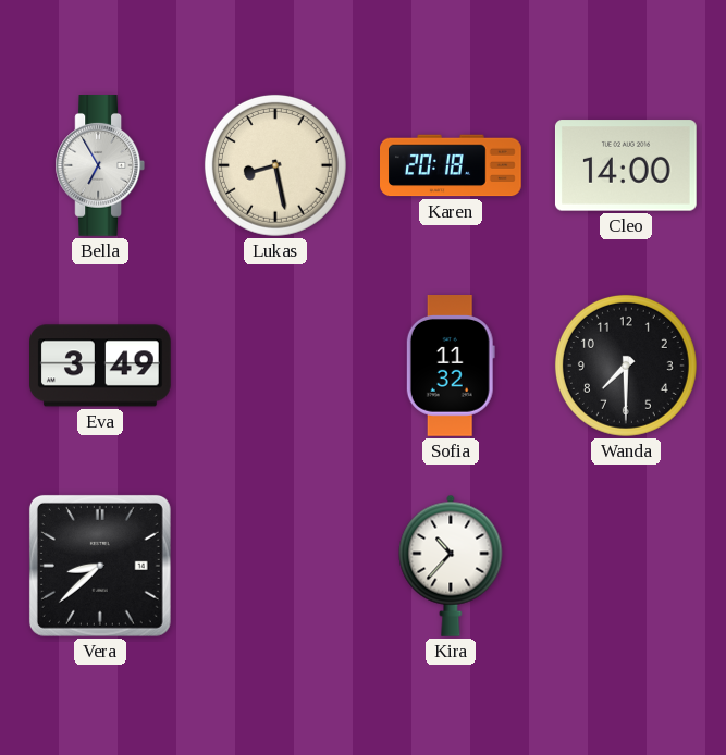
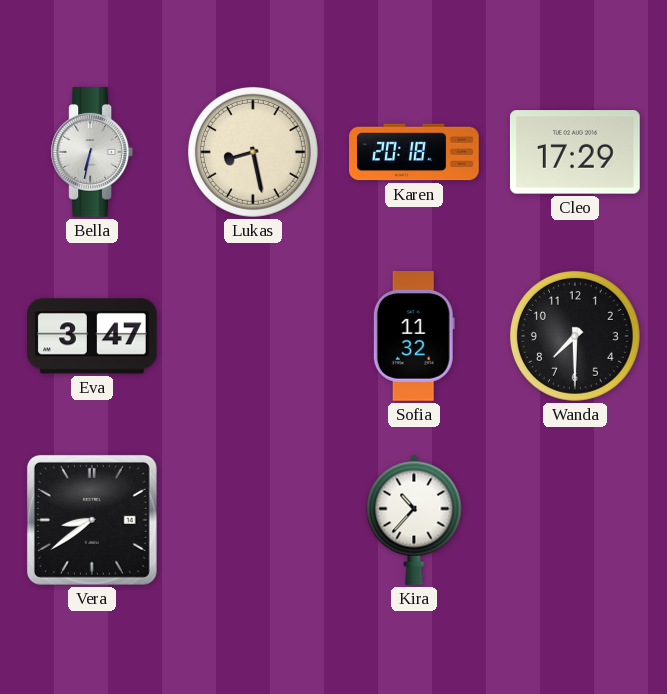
Bella: 6:55 -> 6:32
Cleo: 14:00 -> 17:29
Eva: 3:49 -> 3:47
Vera: 8:38 -> 8:39
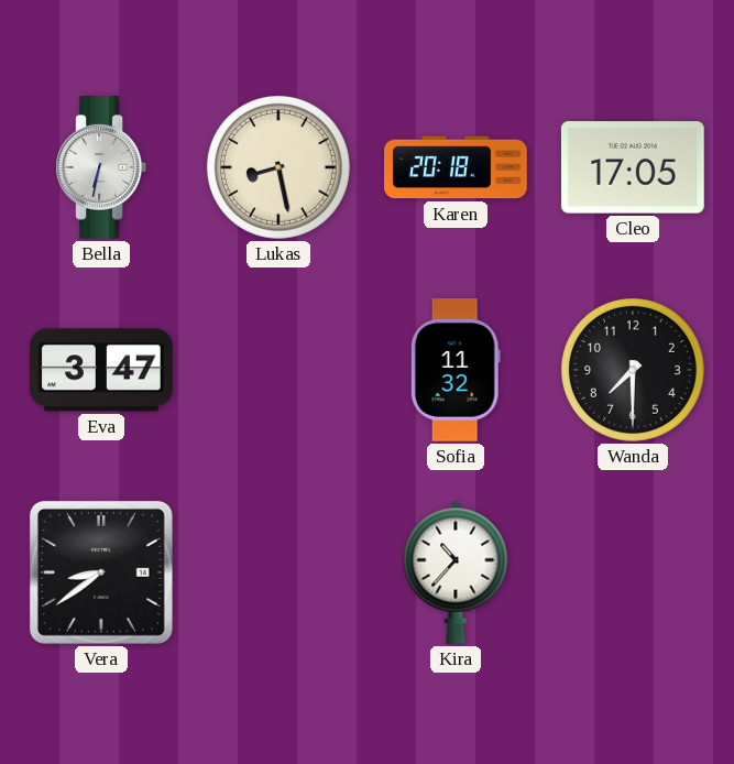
Cleo: 17:29 -> 17:05
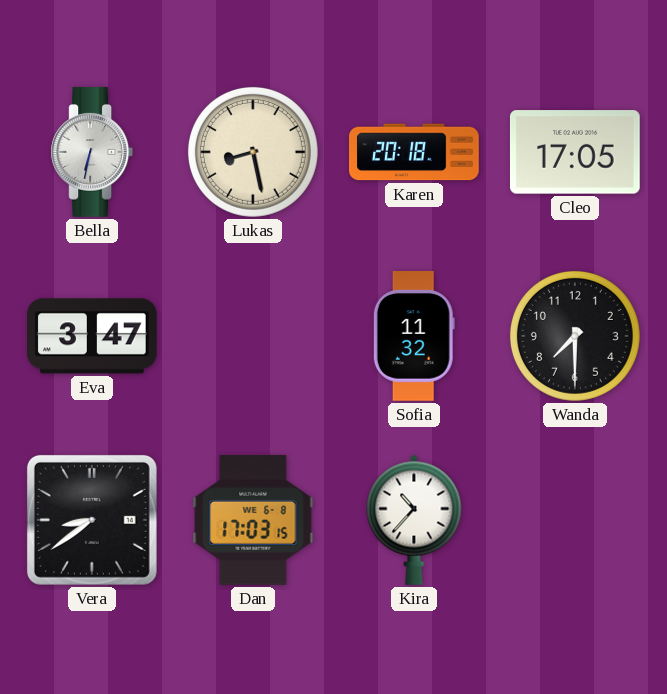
Dan: none -> 17:03
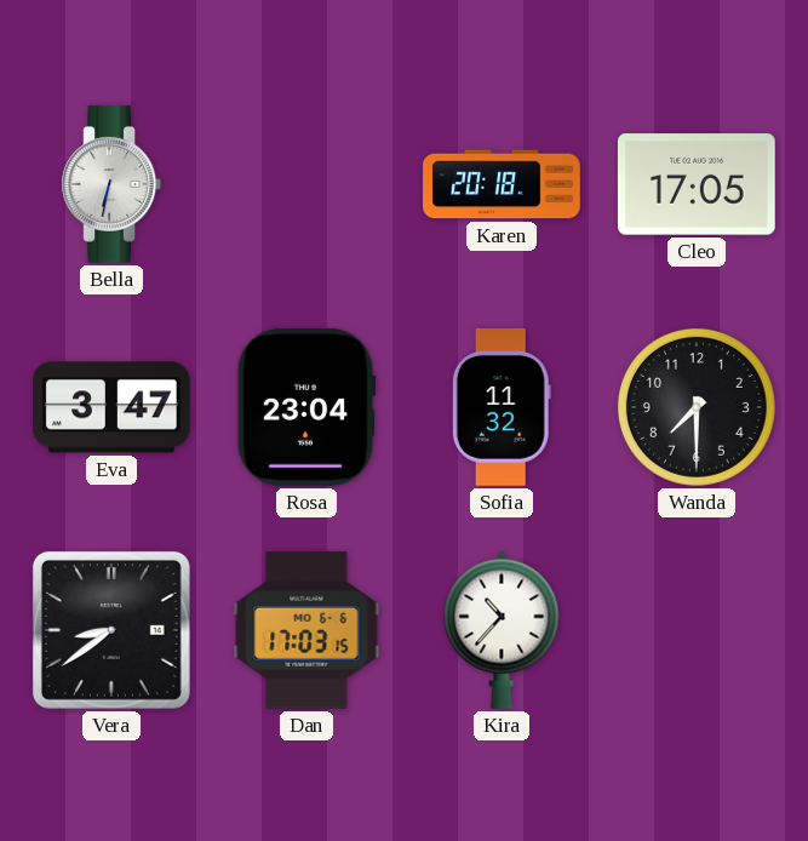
Lukas: 8:28 -> none
Rosa: none -> 23:04
Dan date: WE 6-8 -> MO 6-6
